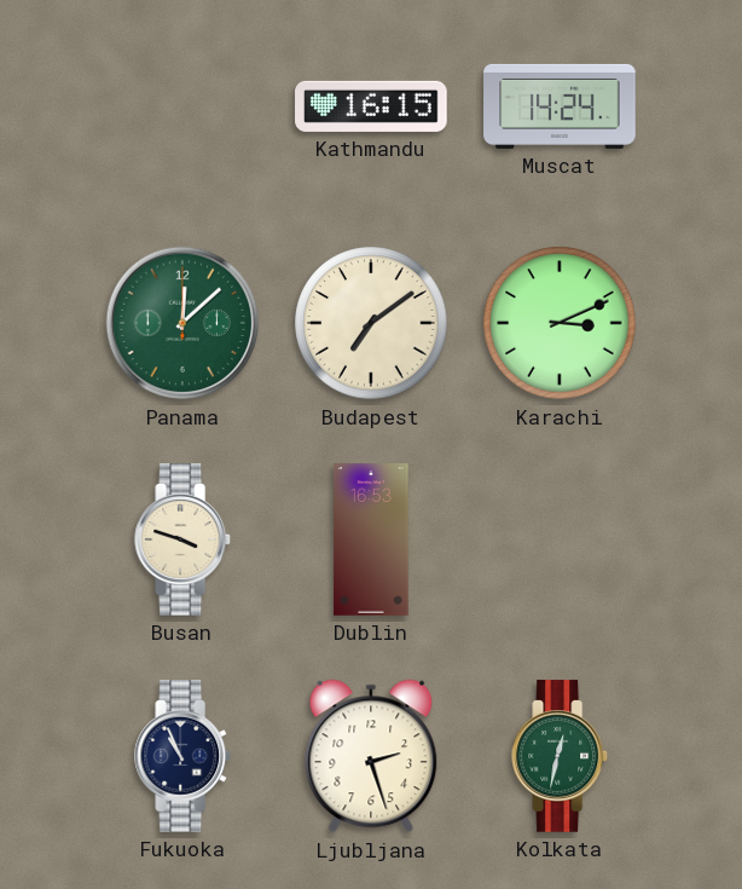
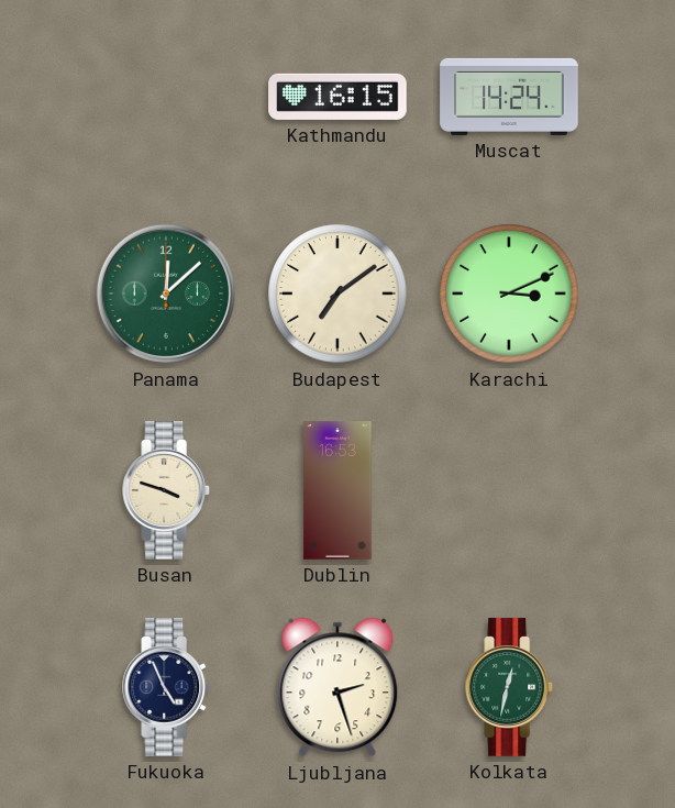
Fukuoka: 10:56 -> 4:56
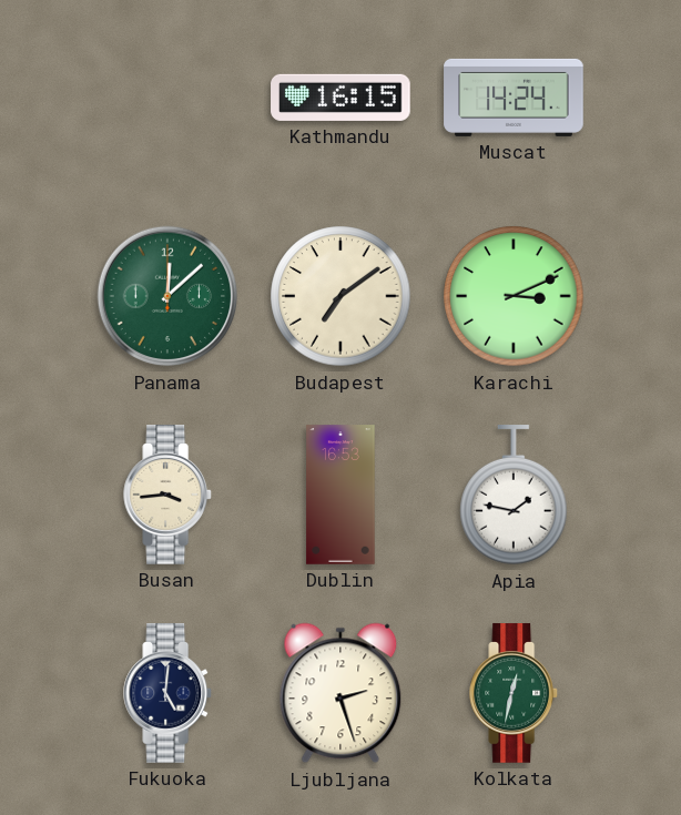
Busan: 3:48 -> 3:44
Apia: none -> 1:47
Fukuoka: 4:56 -> 5:01
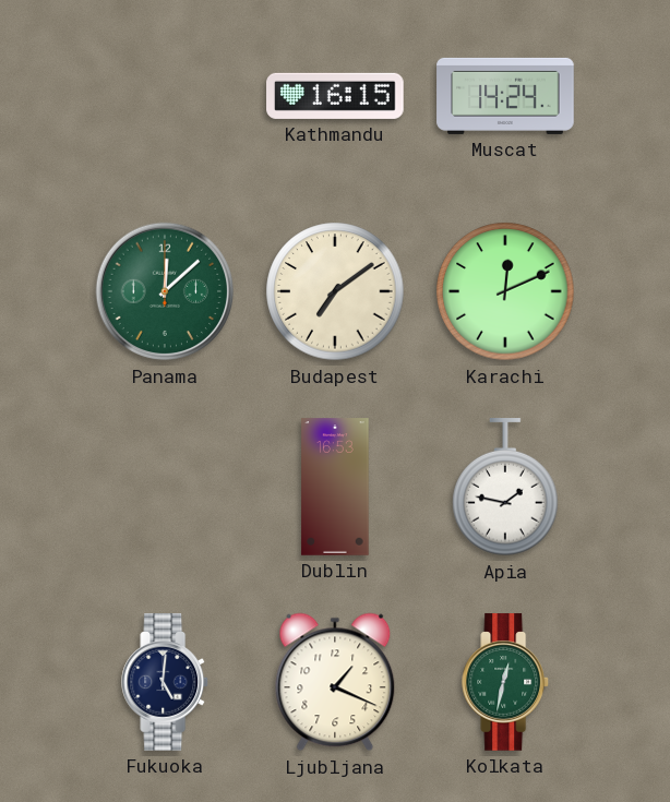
Karachi: 3:11 -> 12:11
Busan: 3:44 -> none
Ljubljana: 2:27 -> 1:19
